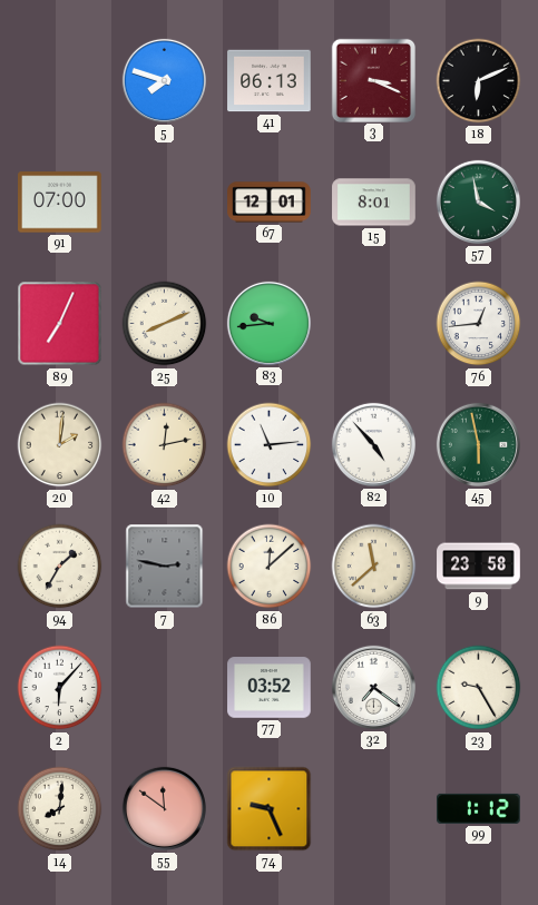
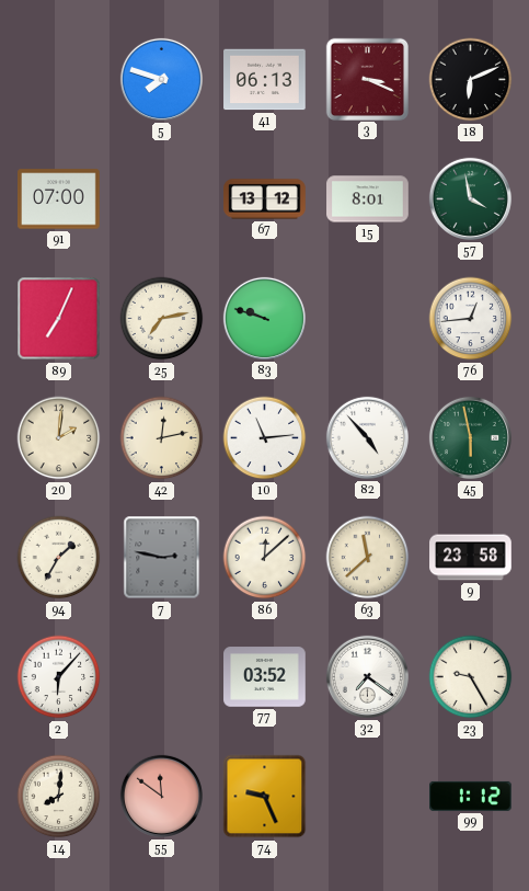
67: 12:01 -> 13:12
25: 8:11 -> 7:13
83: 9:44 -> 9:48
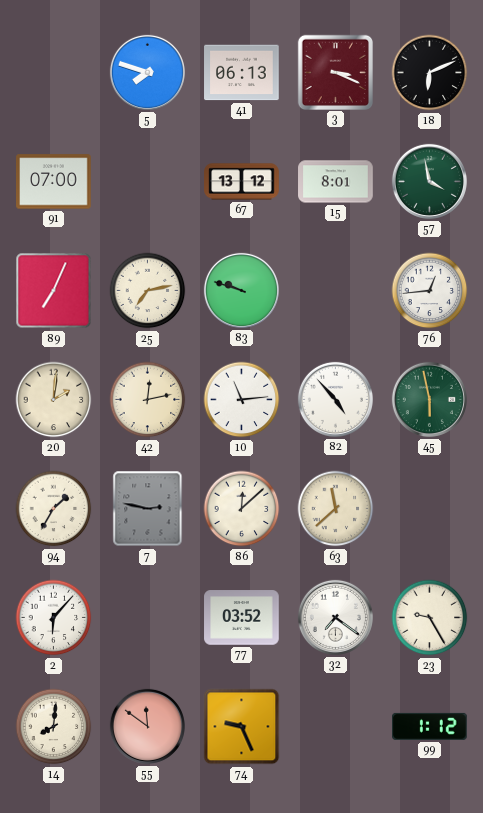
9: 23:58 -> none
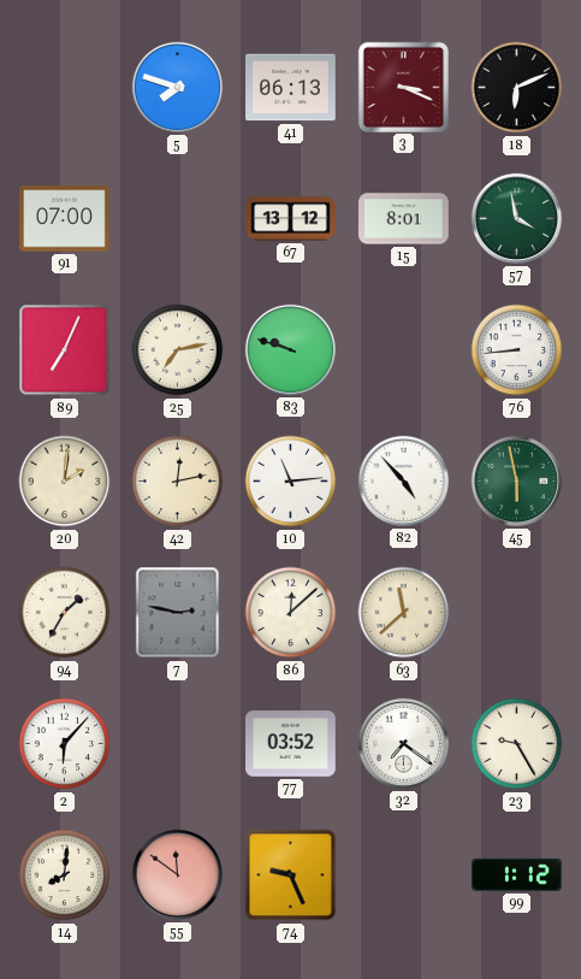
76: 12:44 -> 8:44
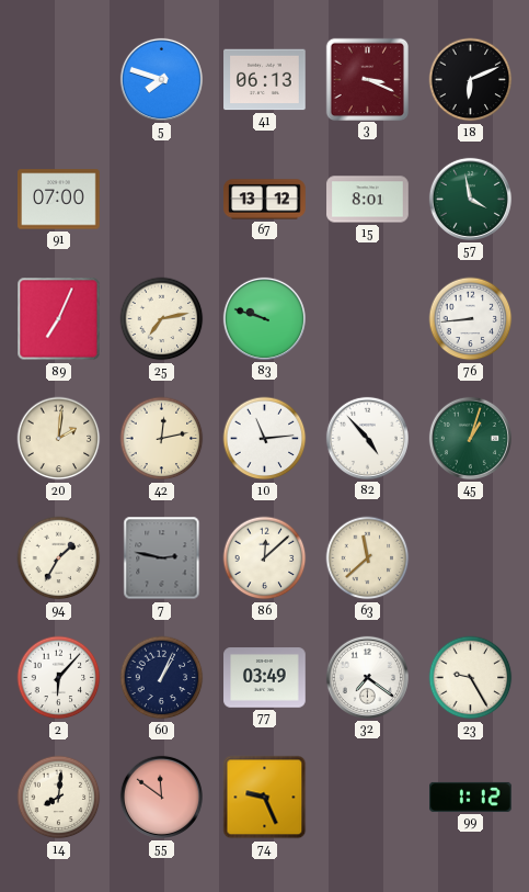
45: 5:58 -> 1:03
60: none -> 1:04
77: 03:52 -> 03:49
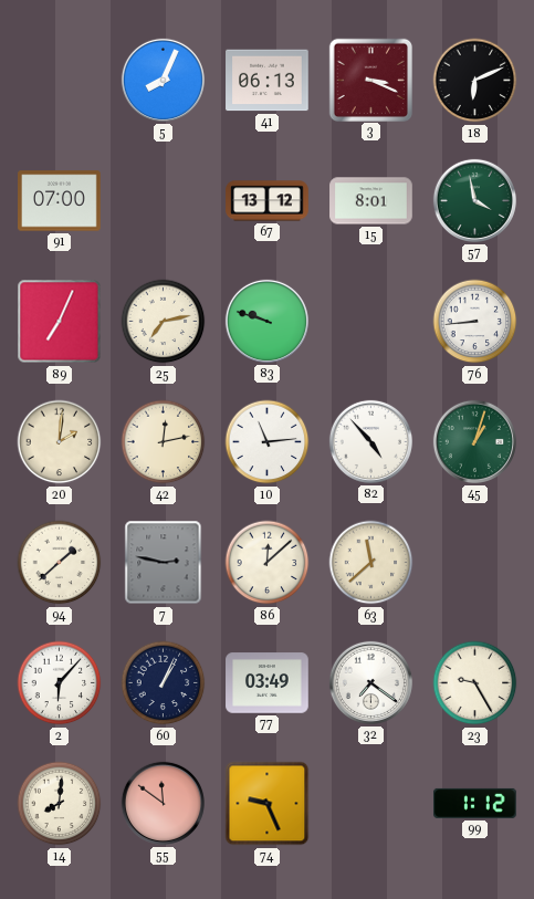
5: 7:48 -> 8:04
94: 1:35 -> 1:38
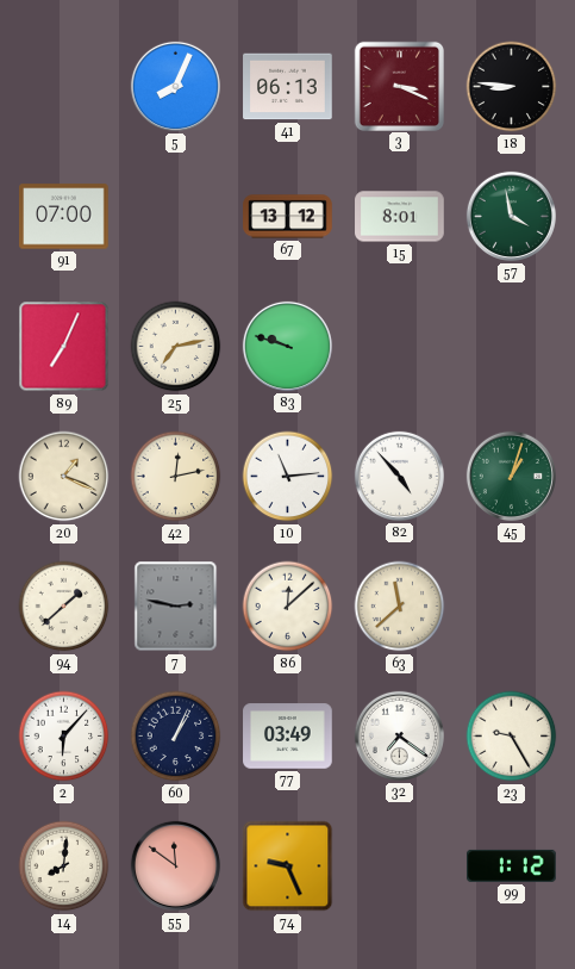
18: 6:11 -> 8:46
76: 8:44 -> none
20: 2:01 -> 1:19
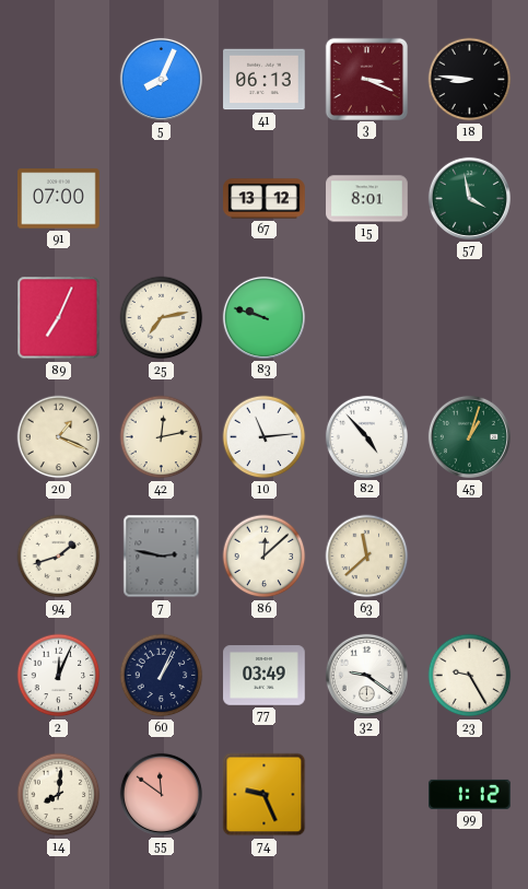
94: 1:38 -> 1:42
2: 6:07 -> 12:04
32: 7:21 -> 9:21
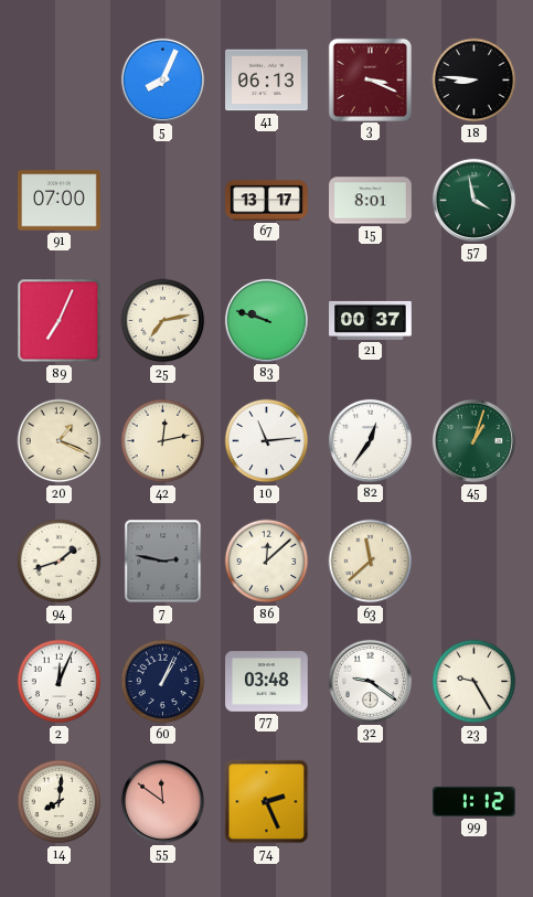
67: 13:12 -> 13:17
21: none -> 00:37
82: 4:53 -> 12:36
77: 03:49 -> 03:48
74: 9:26 -> 2:26
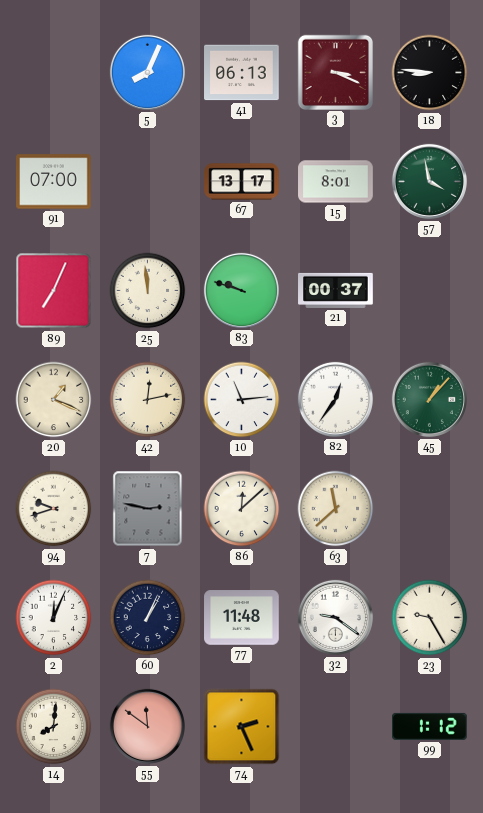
25: 7:13 -> 11:59
45: 1:03 -> 1:07
94: 1:42 -> 9:42
77: 03:48 -> 11:48
